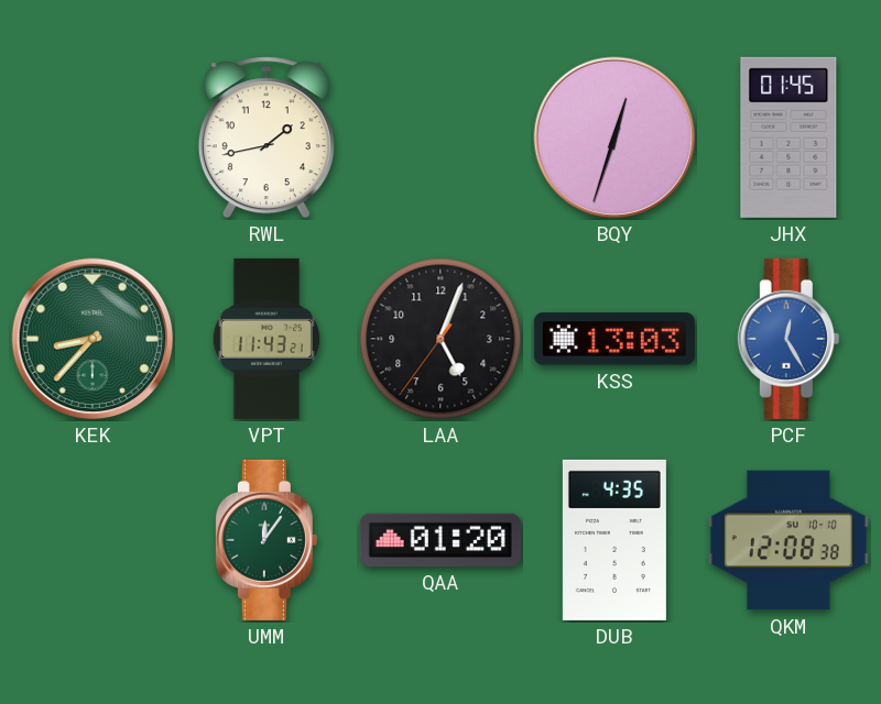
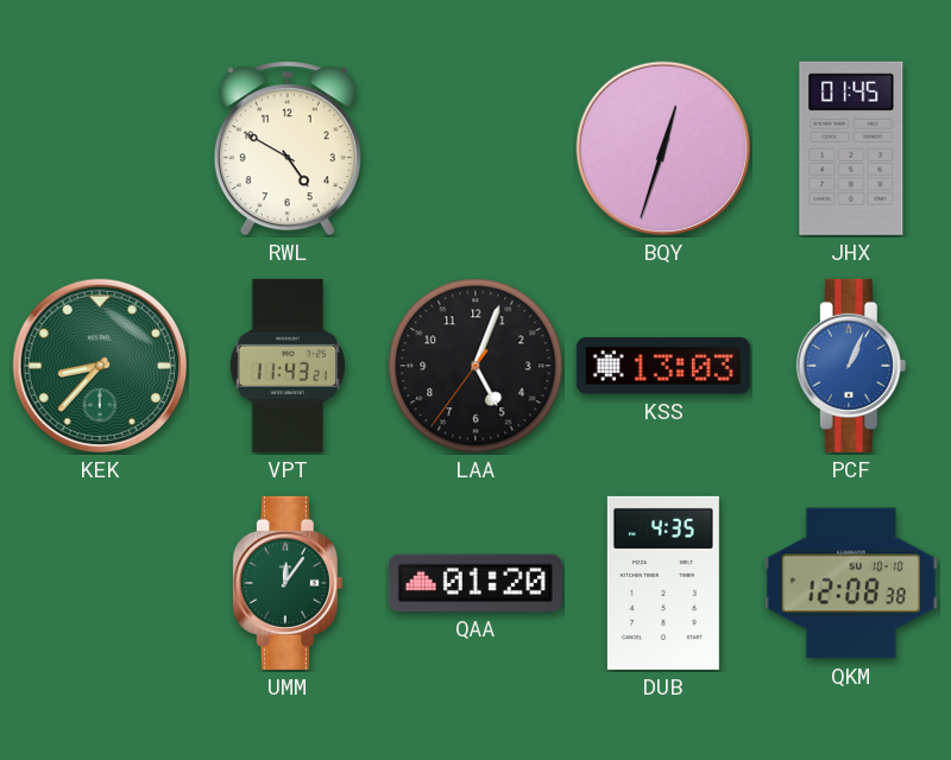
RWL: 1:43 -> 4:50
PCF: 12:25 -> 1:04
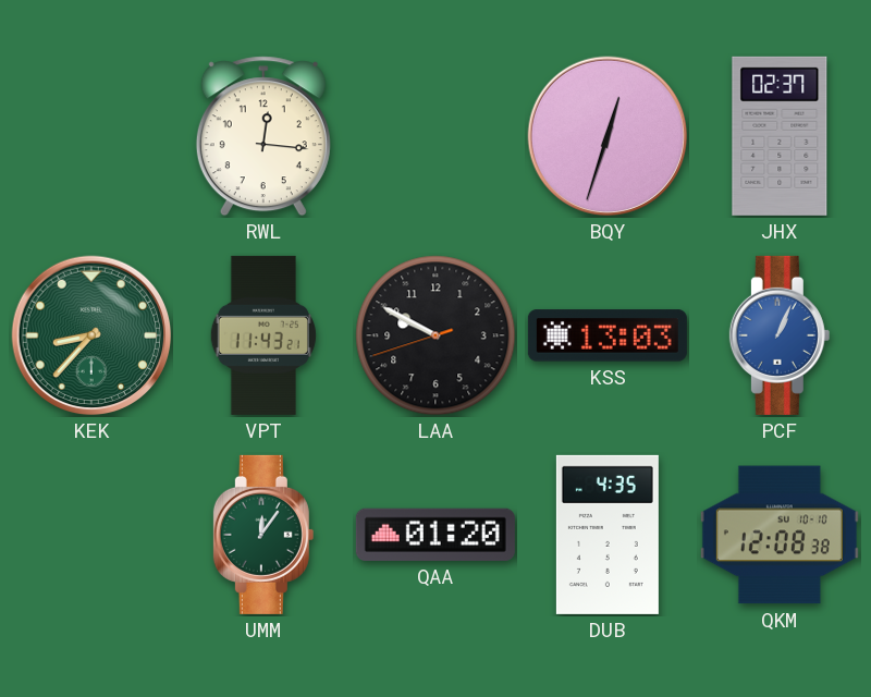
RWL: 4:50 -> 12:16
JHX: 01:45 -> 02:37
LAA: 5:03 -> 9:49
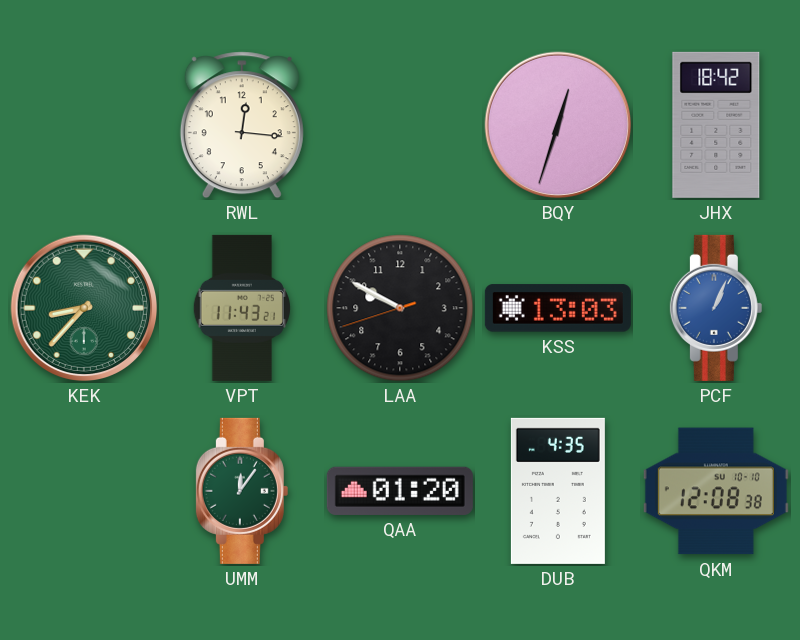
JHX: 02:37 -> 18:42
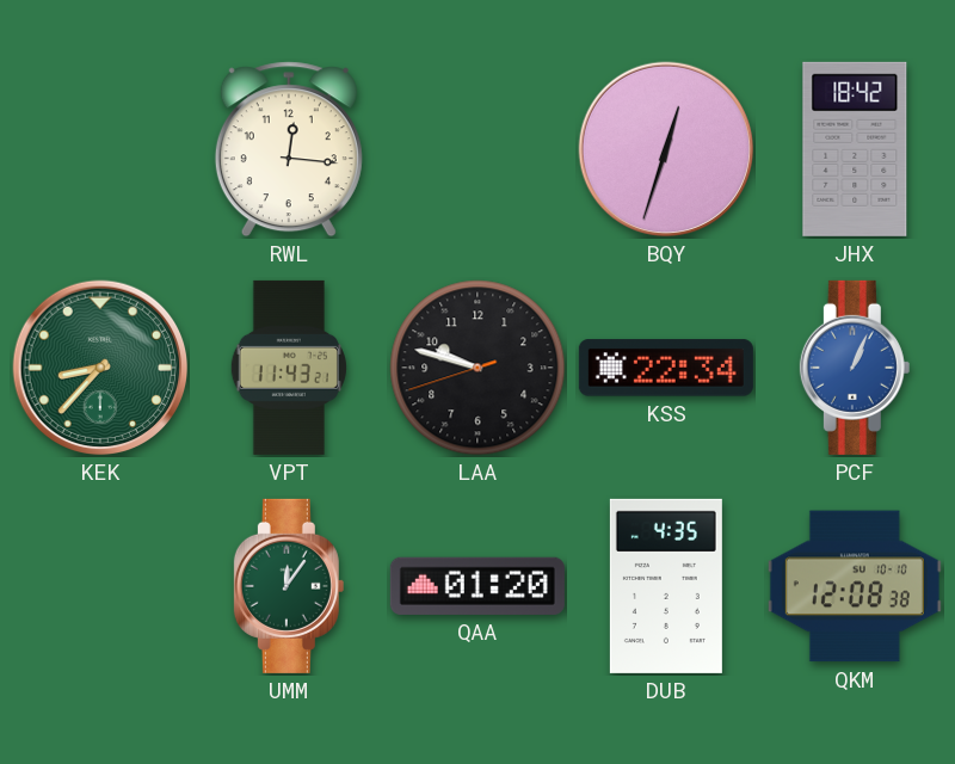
LAA: 9:49 -> 9:47
KSS: 13:03 -> 22:34
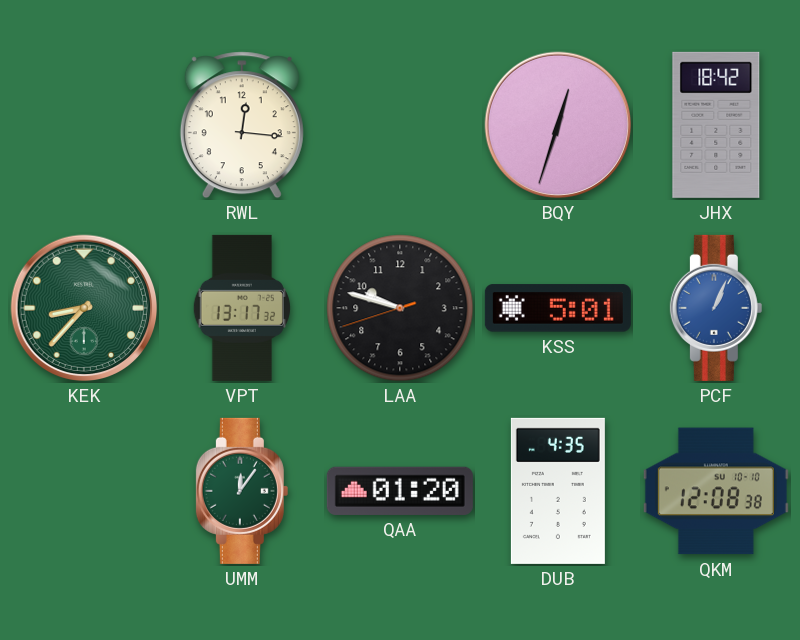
VPT: 11:43 -> 13:17
KSS: 22:34 -> 5:01
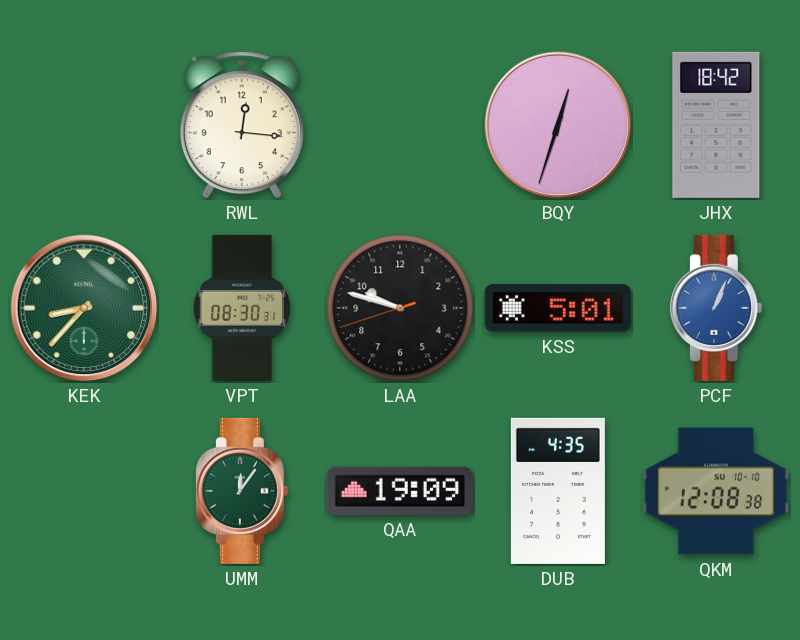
VPT: 13:17 -> 08:30
QAA: 01:20 -> 19:09
